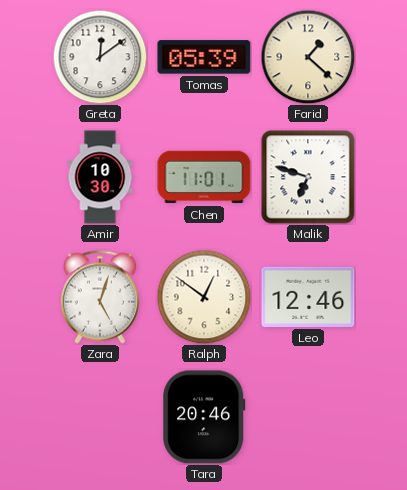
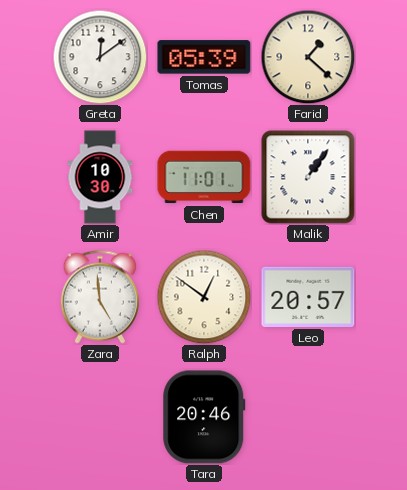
Malik: 6:48 -> 1:06
Zara: 5:03 -> 4:59
Leo: 12:46 -> 20:57
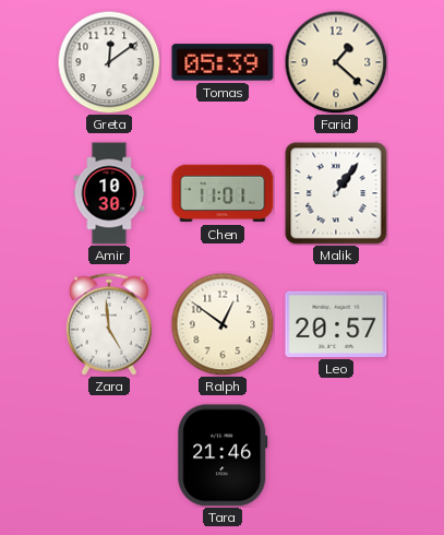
Tara: 20:46 -> 21:46
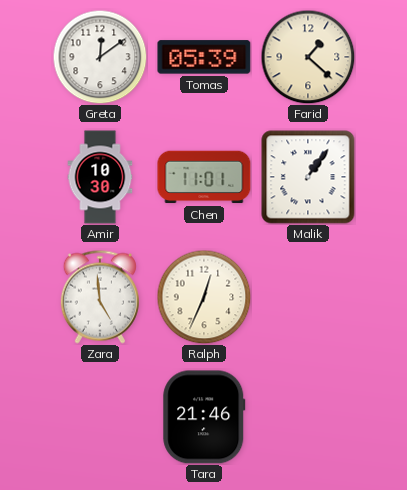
Ralph: 12:51 -> 12:34
Leo: 20:57 -> none
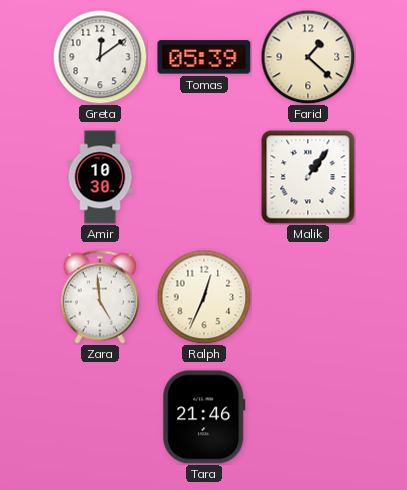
Chen: 11:01 -> none
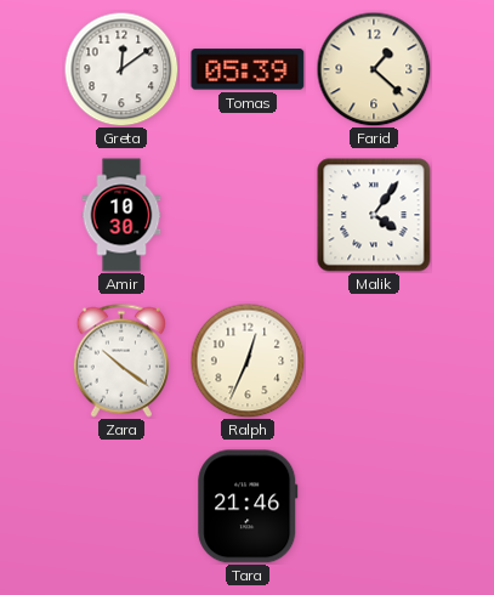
Malik: 1:06 -> 4:06
Zara: 4:59 -> 10:21
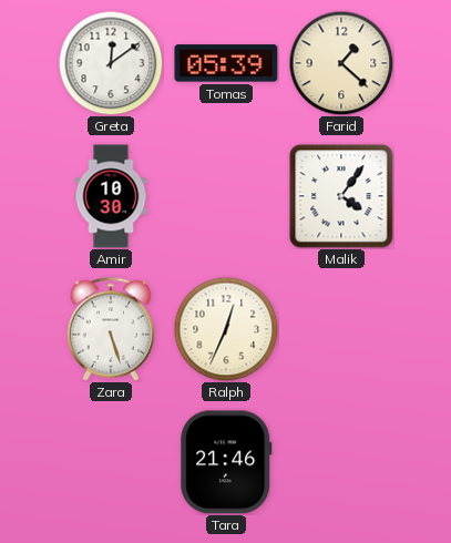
Zara: 10:21 -> 5:27
